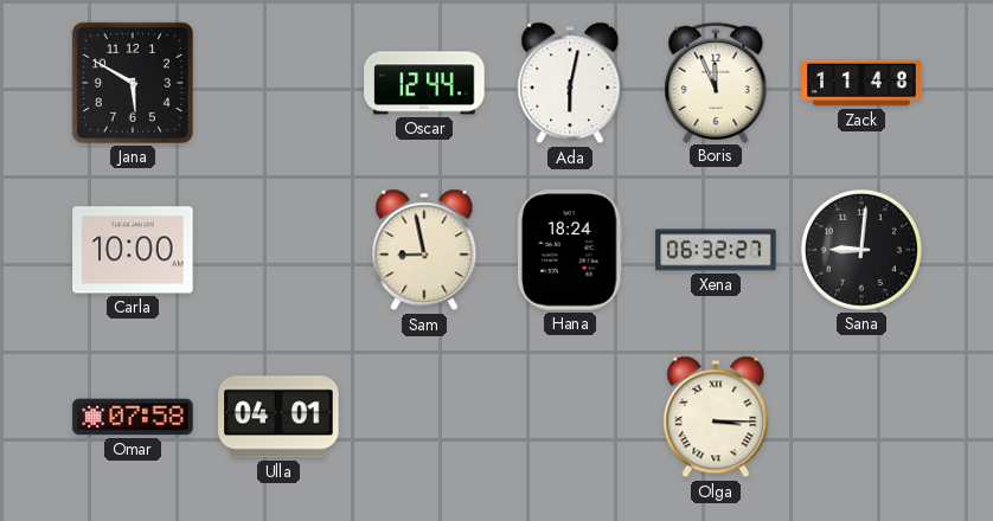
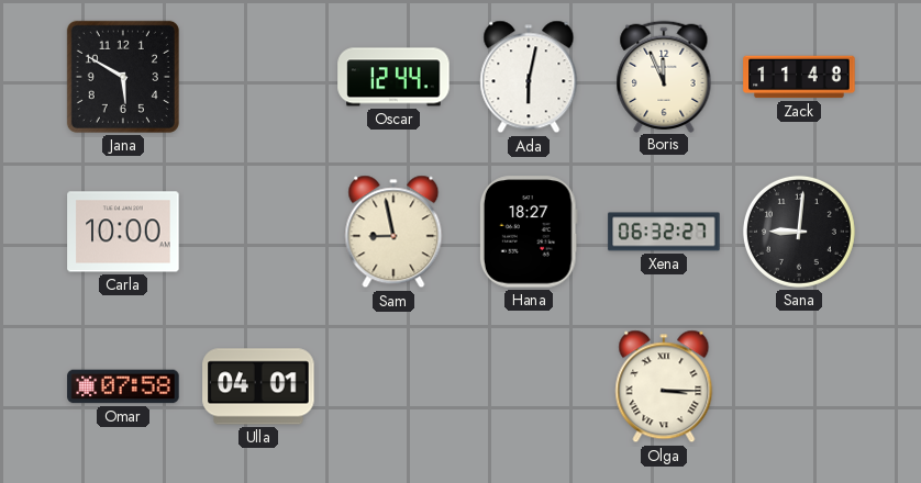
Hana: 18:24 -> 18:27
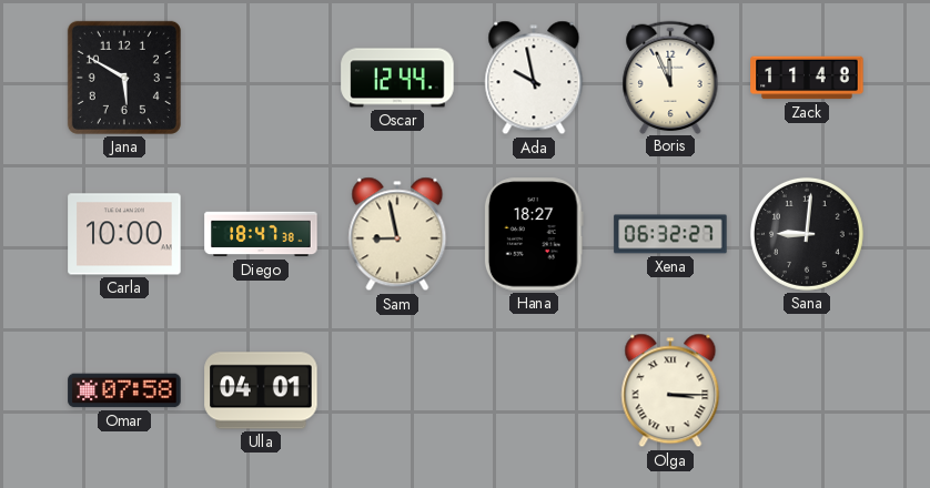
Ada: 6:02 -> 9:58
Diego: none -> 18:47
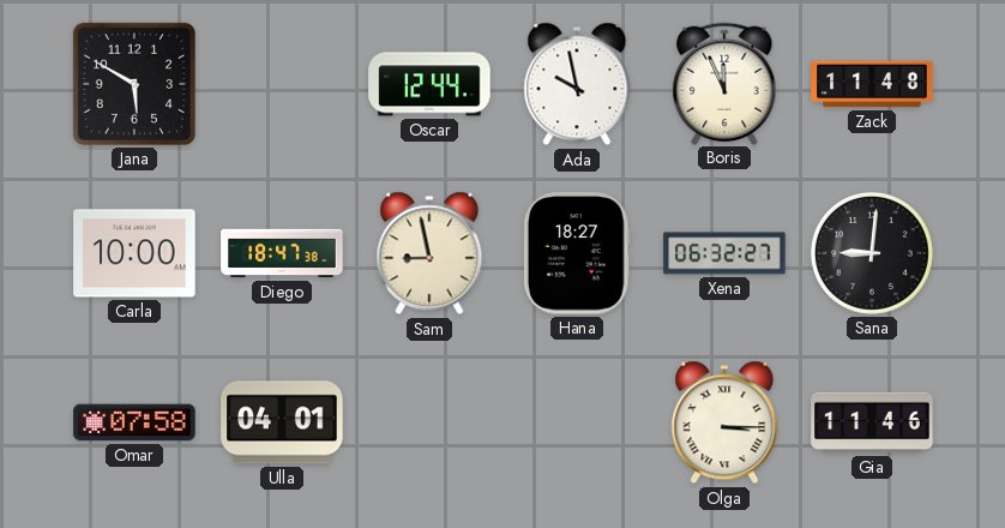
Gia: none -> 11:46
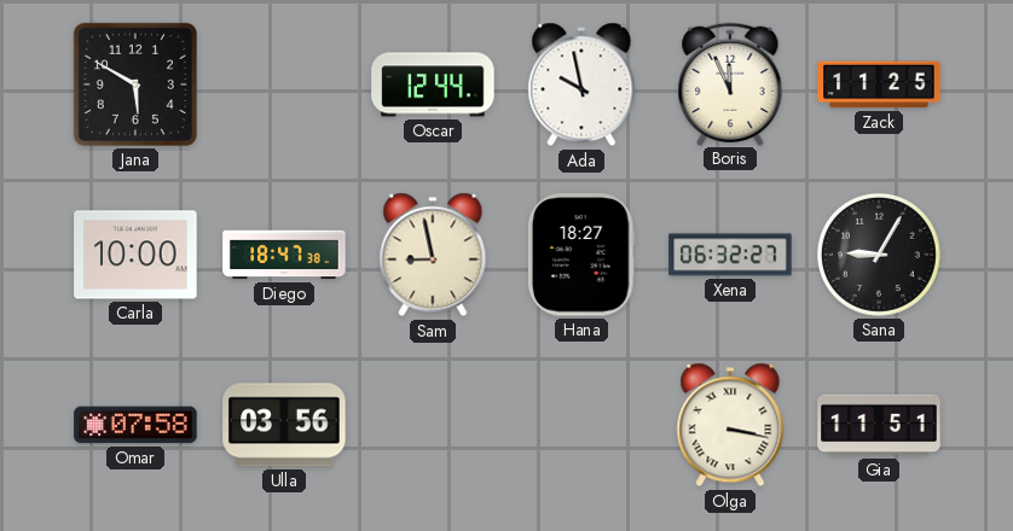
Zack: 11:48 -> 11:25
Sana: 9:01 -> 9:05
Ulla: 04:01 -> 03:56
Olga: 3:15 -> 3:17
Gia: 11:46 -> 11:51
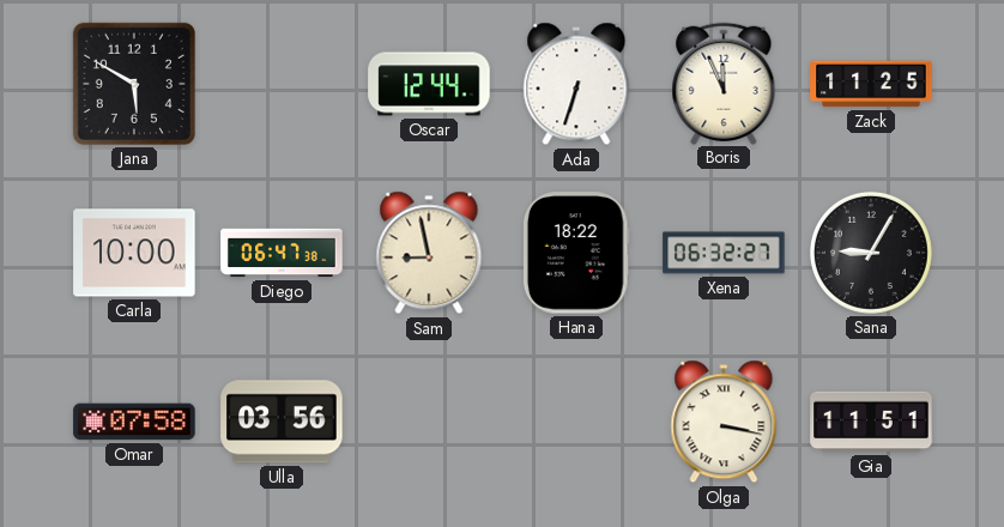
Ada: 9:58 -> 6:33
Diego: 18:47 -> 06:47
Hana: 18:27 -> 18:22
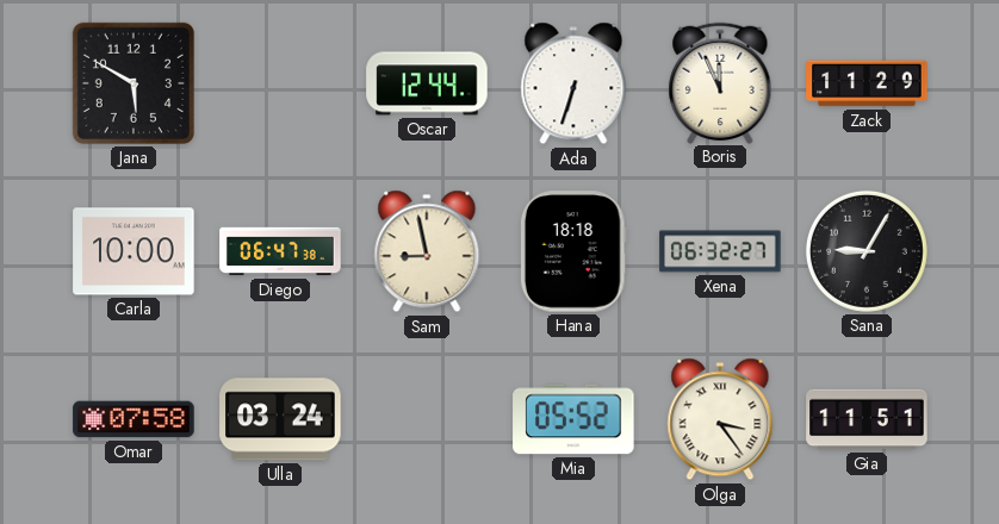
Zack: 11:25 -> 11:29
Hana: 18:22 -> 18:18
Ulla: 03:56 -> 03:24
Mia: none -> 05:52
Olga: 3:17 -> 3:24
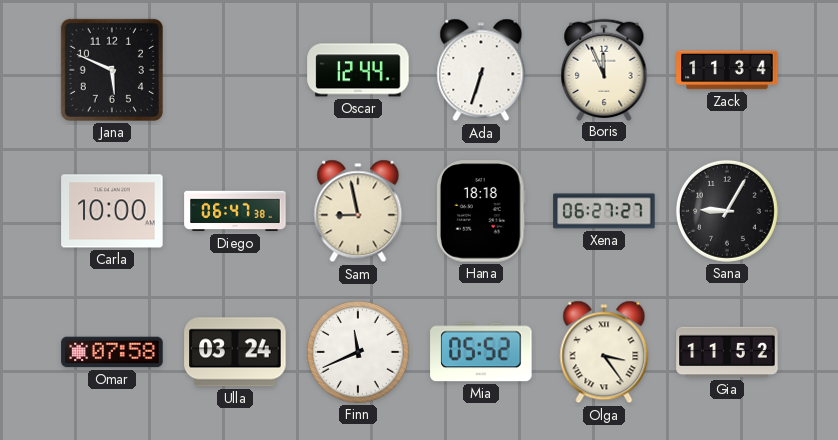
Jana: 5:50 -> 5:49
Zack: 11:29 -> 11:34
Xena: 06:32 -> 06:27
Finn: none -> 11:41
Gia: 11:51 -> 11:52
